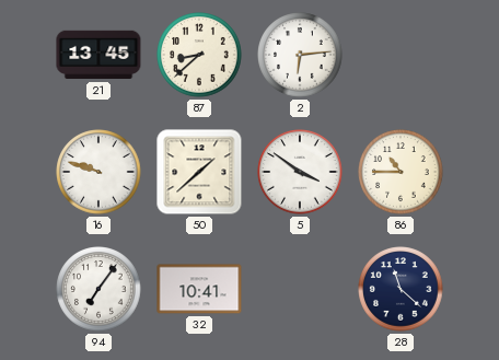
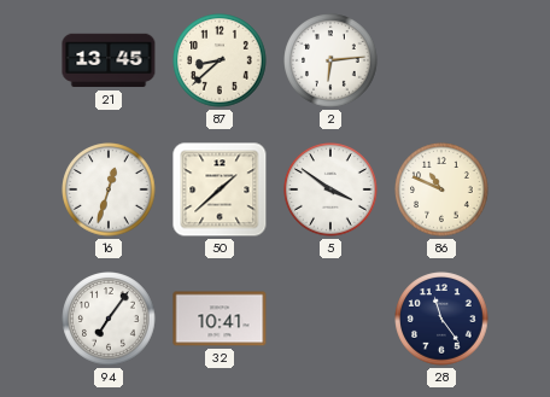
16: 9:48 -> 12:33
86: 10:45 -> 10:49
28: 11:22 -> 11:24
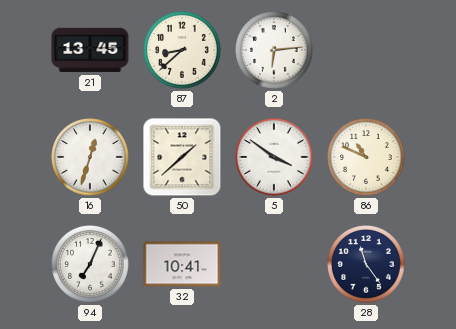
94: 7:06 -> 7:04
